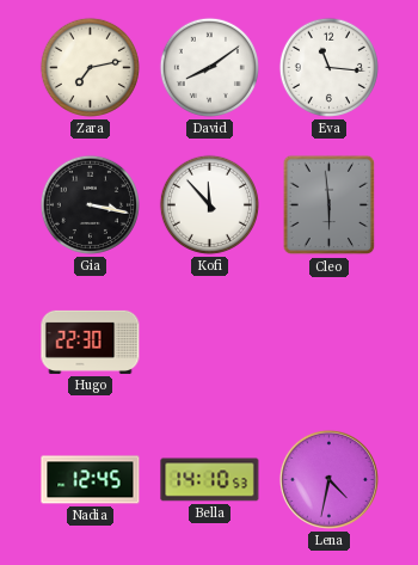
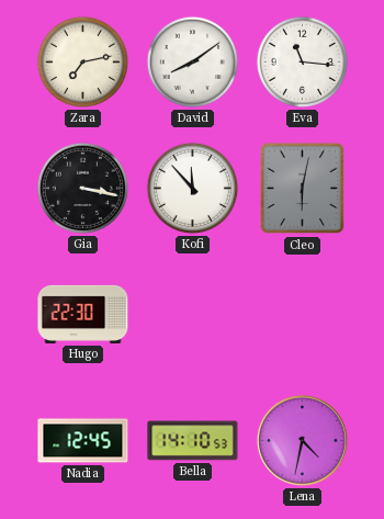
Cleo: 5:59 -> 6:02
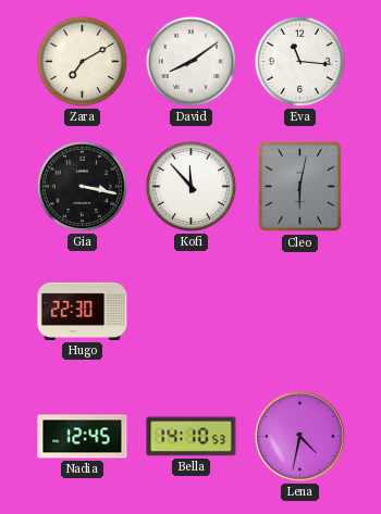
Zara: 7:13 -> 7:10
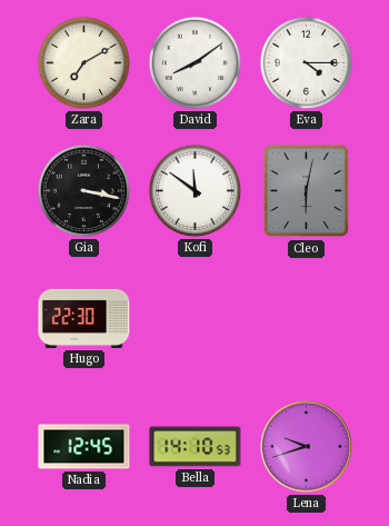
Eva: 11:16 -> 4:15
Kofi: 11:53 -> 11:51
Lena: 4:32 -> 9:42
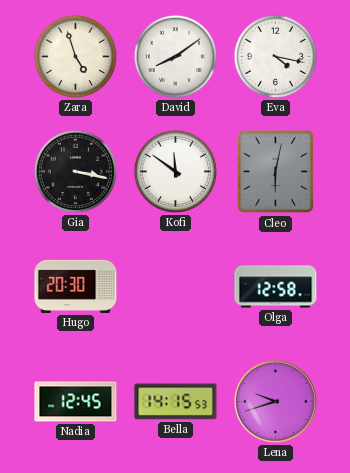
Zara: 7:10 -> 4:57
Eva: 4:15 -> 4:17
Hugo: 22:30 -> 20:30
Olga: none -> 12:58
Bella: 14:10 -> 14:15
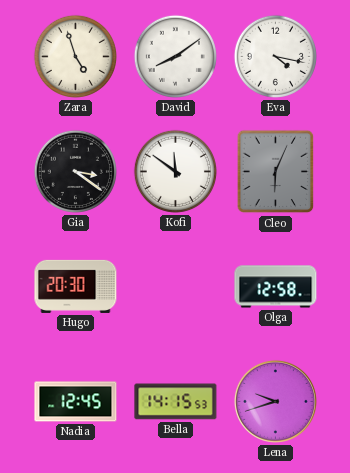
Gia: 3:17 -> 3:21
Cleo: 6:02 -> 6:04
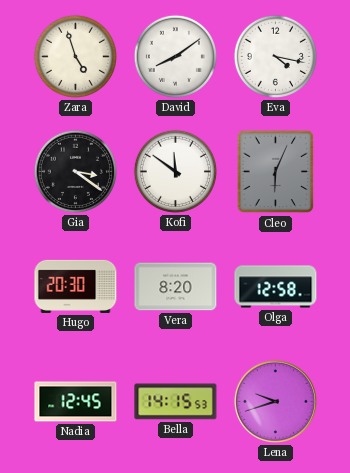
Vera: none -> 8:20
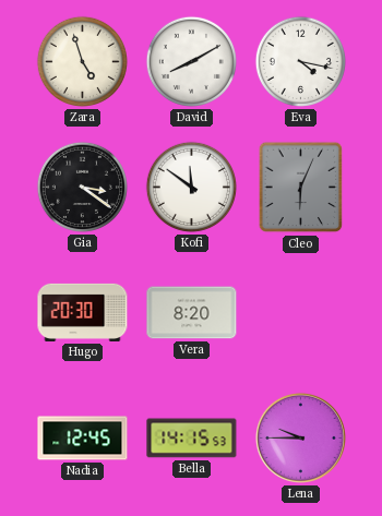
David: 8:09 -> 8:10
Olga: 12:58 -> none
Lena: 9:42 -> 9:45
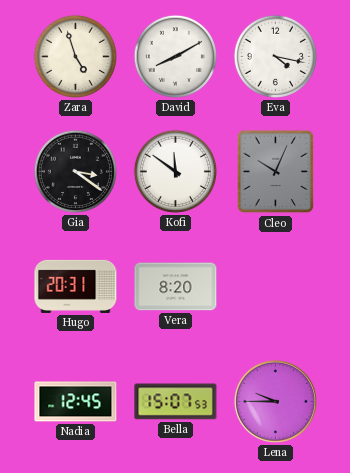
Cleo: 6:04 -> 10:04
Hugo: 20:30 -> 20:31
Bella: 14:15 -> 15:07
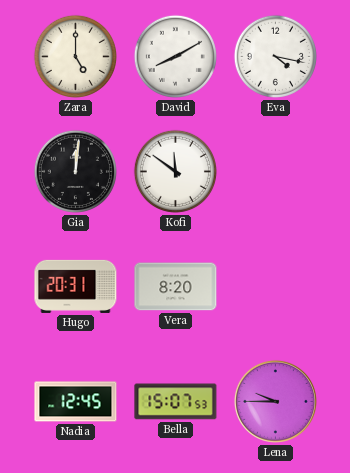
Zara: 4:57 -> 5:00
Gia: 3:21 -> 12:01
Cleo: 10:04 -> none
